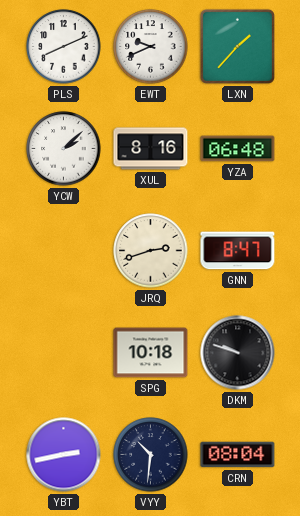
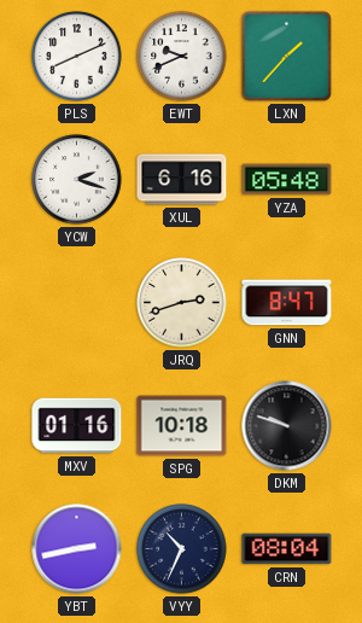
YCW: 2:08 -> 2:18
XUL: 8:16 -> 6:16
YZA: 06:48 -> 05:48
MXV: none -> 01:16
VYY: 10:31 -> 10:34
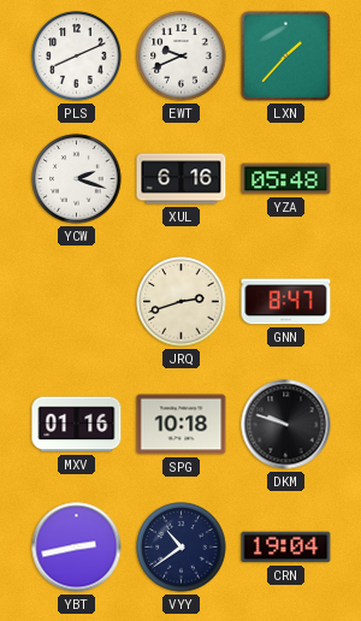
VYY: 10:34 -> 10:39
CRN: 08:04 -> 19:04
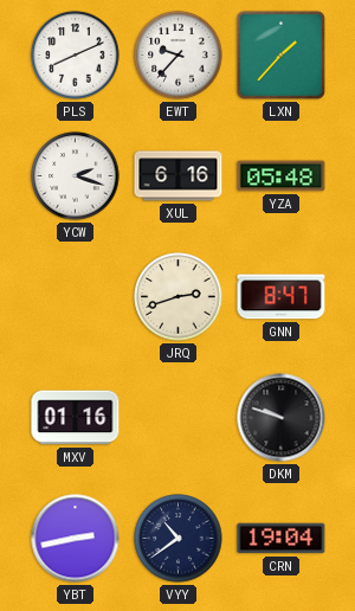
EWT: 9:41 -> 9:37
SPG: 10:18 -> none
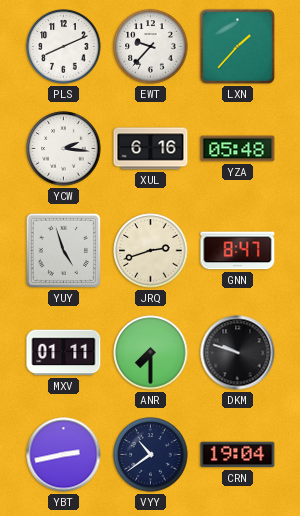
YCW: 2:18 -> 2:16
YUY: none -> 4:57
MXV: 01:16 -> 01:11
ANR: none -> 7:30
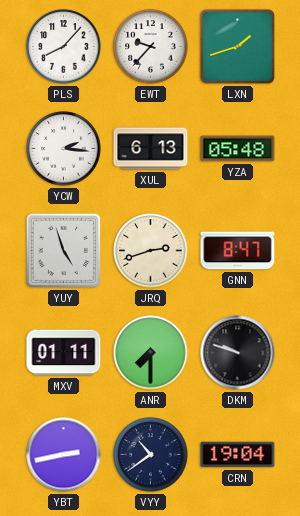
PLS: 8:11 -> 8:07
LXN: 1:37 -> 1:42
XUL: 6:16 -> 6:13
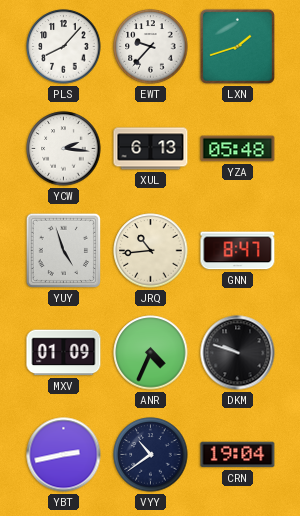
JRQ: 2:42 -> 10:44
MXV: 01:11 -> 01:09
ANR: 7:30 -> 4:34
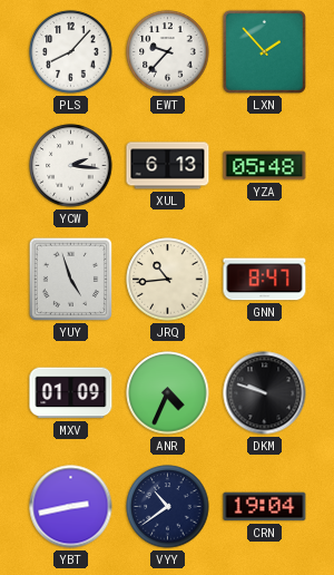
LXN: 1:42 -> 1:53
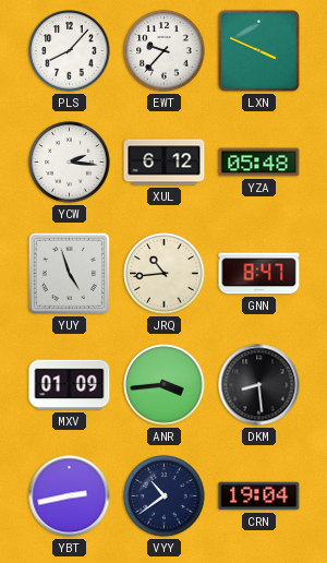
LXN: 1:53 -> 3:49
XUL: 6:13 -> 6:12
ANR: 4:34 -> 3:44
DKM: 9:48 -> 8:29
